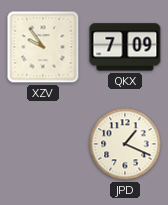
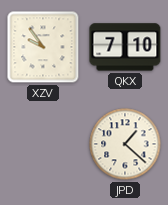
QKX: 7:09 -> 7:10
JPD: 1:19 -> 1:22
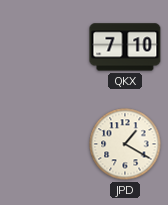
XZV: 9:54 -> none
JPD: 1:22 -> 1:20
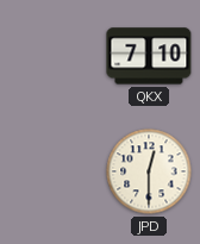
JPD: 1:20 -> 12:30
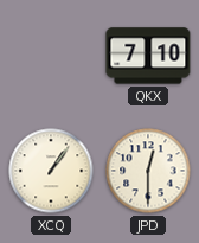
XCQ: none -> 1:06
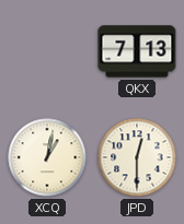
QKX: 7:10 -> 7:13
XCQ: 1:06 -> 1:02
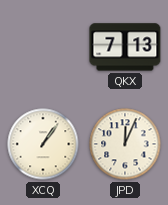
XCQ: 1:02 -> 1:06
JPD: 12:30 -> 12:04
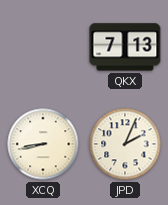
XCQ: 1:06 -> 8:43
JPD: 12:04 -> 2:04
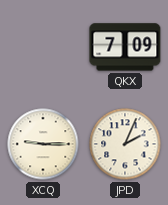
QKX: 7:13 -> 7:09
XCQ: 8:43 -> 9:15
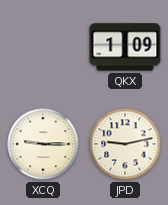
QKX: 7:09 -> 1:09
JPD: 2:04 -> 9:13
